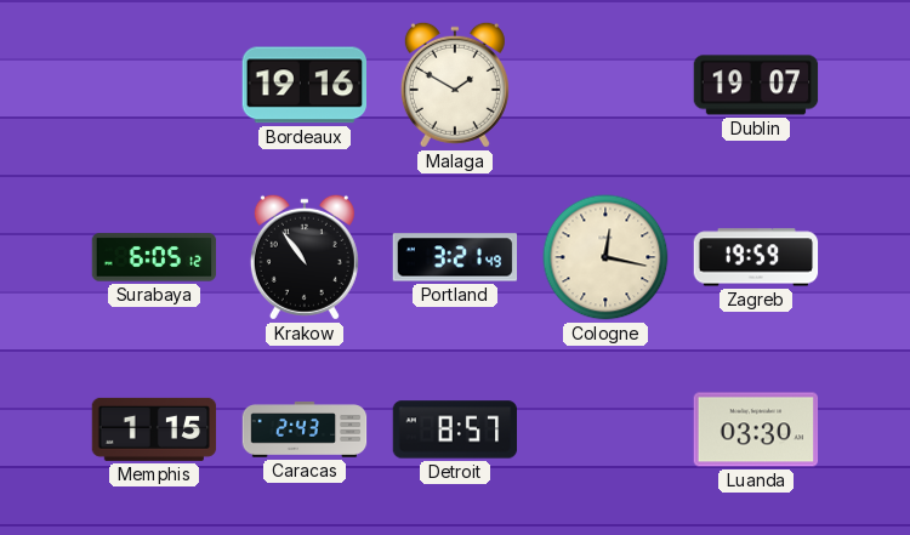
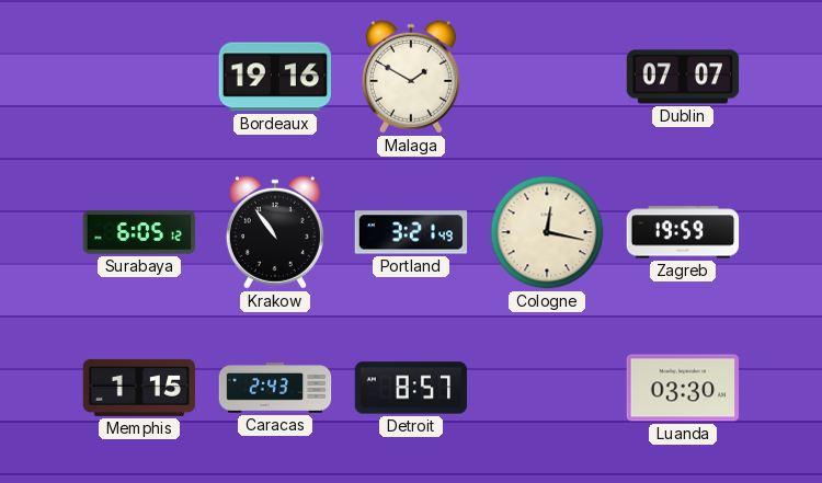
Dublin: 19:07 -> 07:07
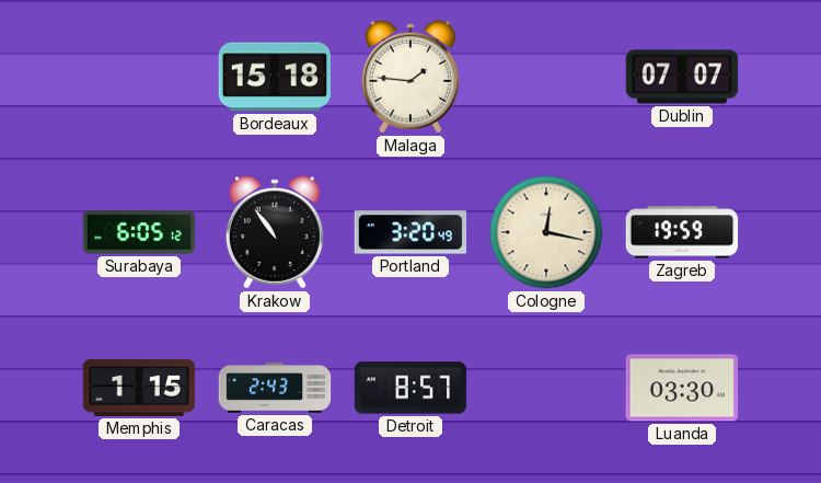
Bordeaux: 19:16 -> 15:18
Malaga: 1:50 -> 1:46
Portland: 3:21 -> 3:20
